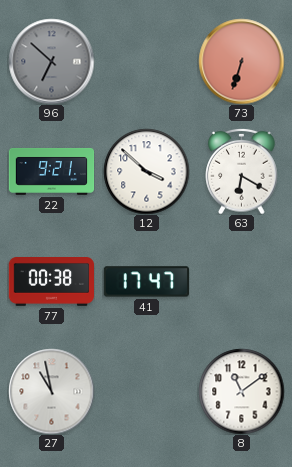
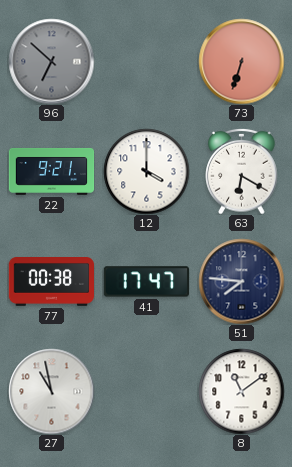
12: 3:52 -> 4:00
51: none -> 7:46
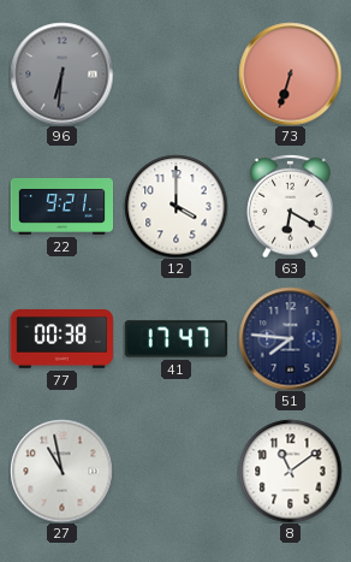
96: 6:52 -> 6:31
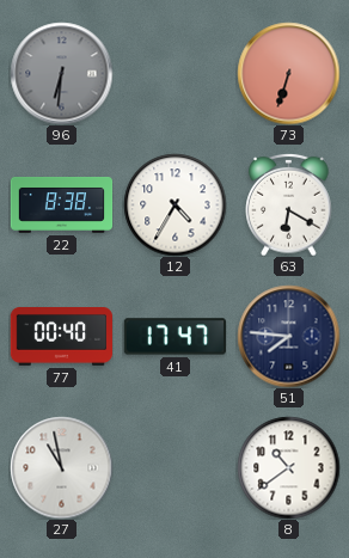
22: 9:21 -> 8:38
12: 4:00 -> 4:35
77: 00:38 -> 00:40
8: 11:09 -> 10:39
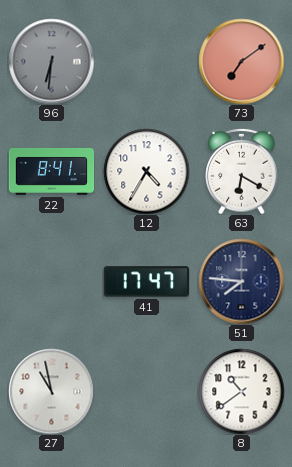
73: 6:33 -> 7:09
22: 8:38 -> 8:41
77: 00:40 -> none
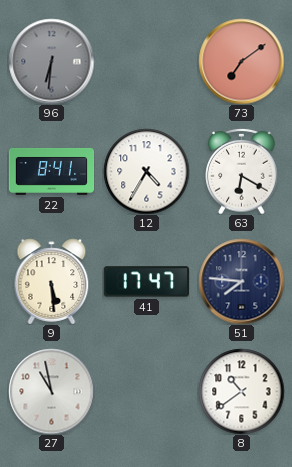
9: none -> 5:29
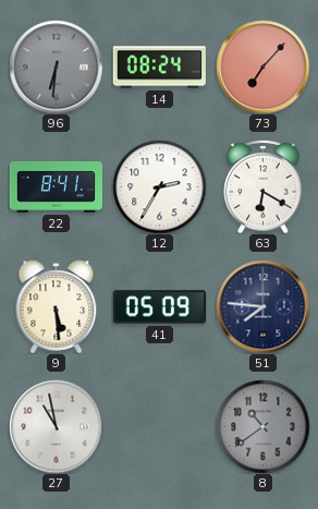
14: none -> 08:24
73: 7:09 -> 7:07
12: 4:35 -> 2:35
41: 17:47 -> 05:09
8 dial: white -> grey
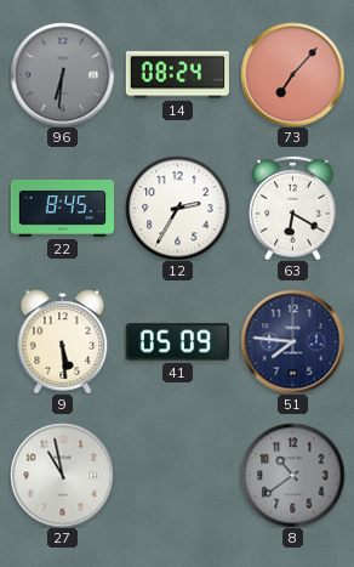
22: 8:41 -> 8:45
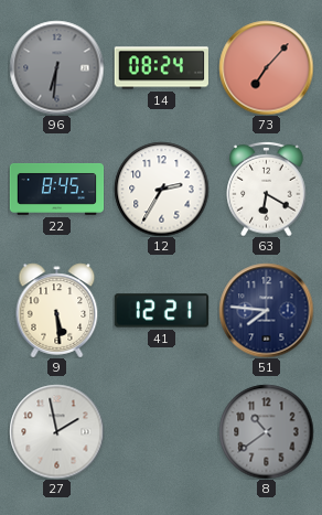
41: 05:09 -> 12:21
27: 10:58 -> 1:58
